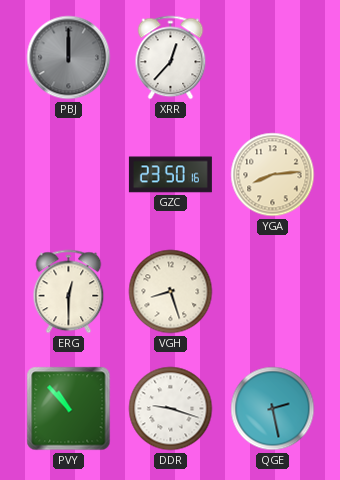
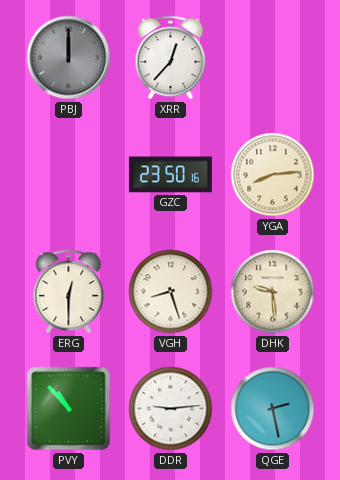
DHK: none -> 9:29
DDR: 9:18 -> 9:14
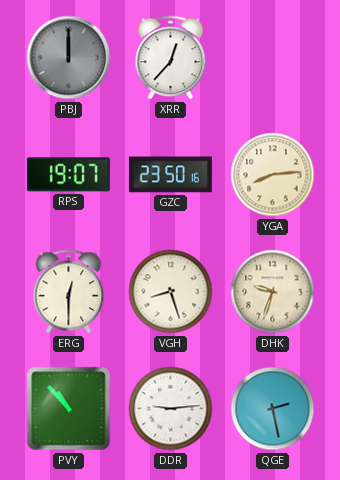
RPS: none -> 19:07
DHK: 9:29 -> 9:33
